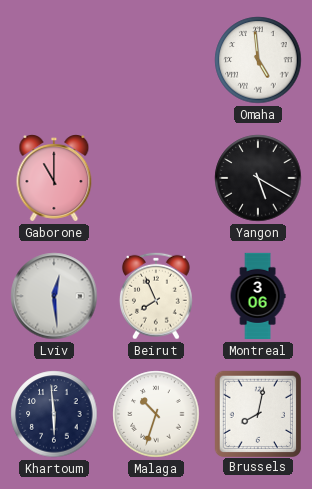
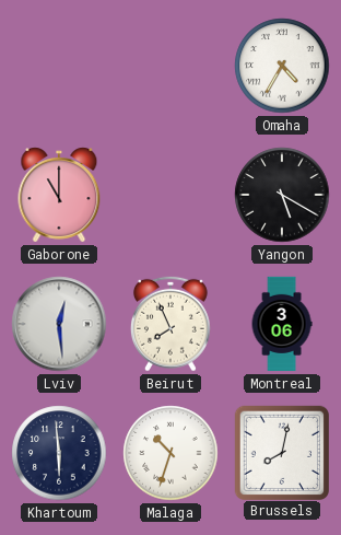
Omaha: 4:59 -> 4:35
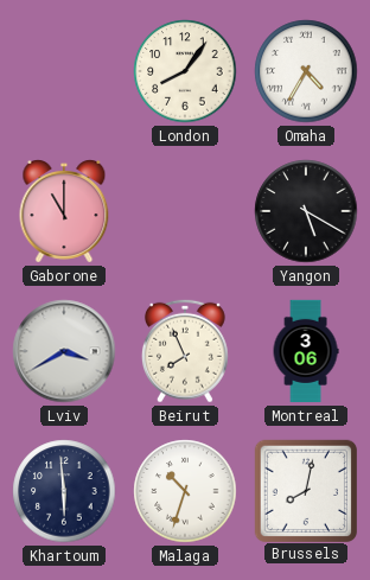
London: none -> 8:06
Lviv: 12:29 -> 3:40
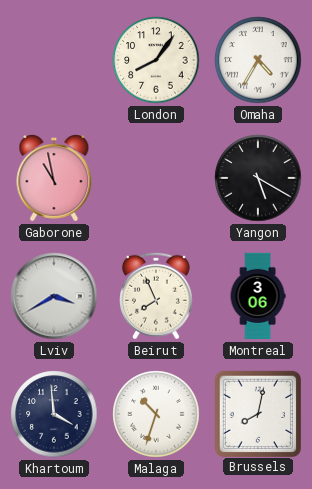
Gaborone: 11:00 -> 10:58
Khartoum: 5:59 -> 3:59
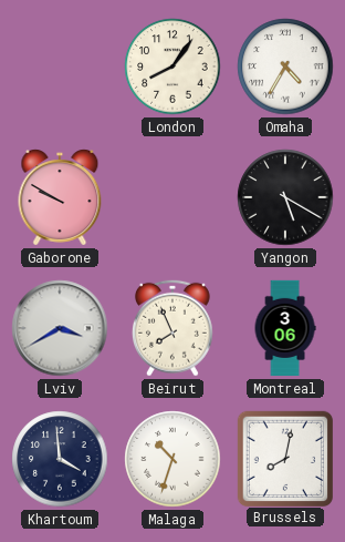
Gaborone: 10:58 -> 9:50
